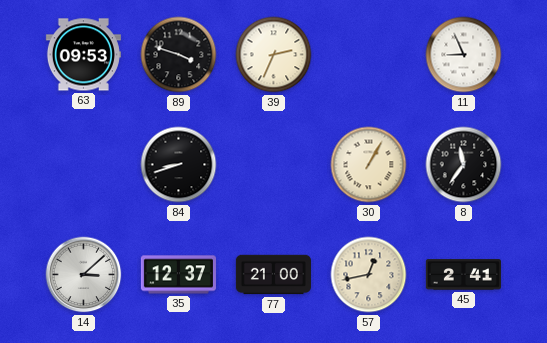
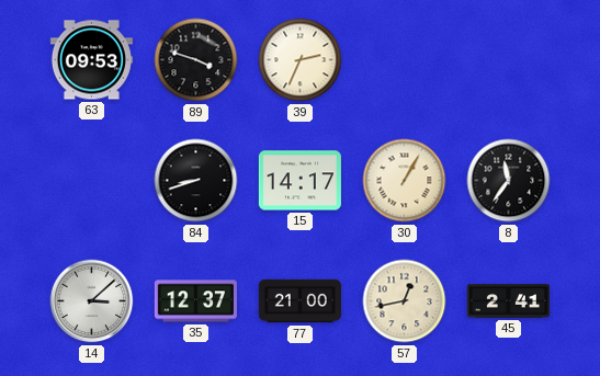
11: 8:56 -> none
15: none -> 14:17
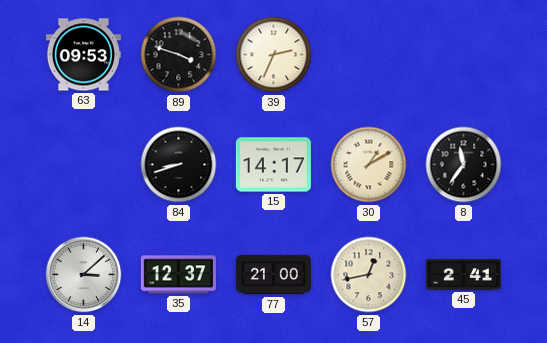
30: 1:05 -> 1:10
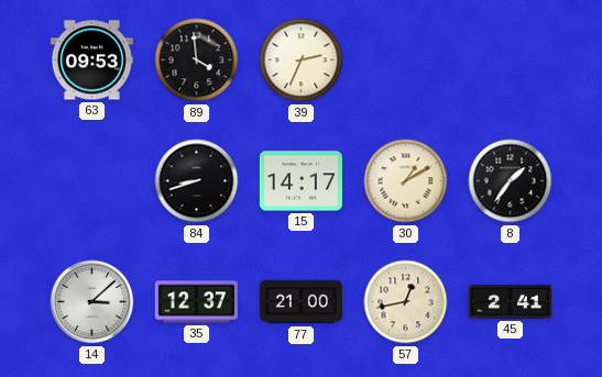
89: 3:48 -> 3:59
8: 11:36 -> 1:36
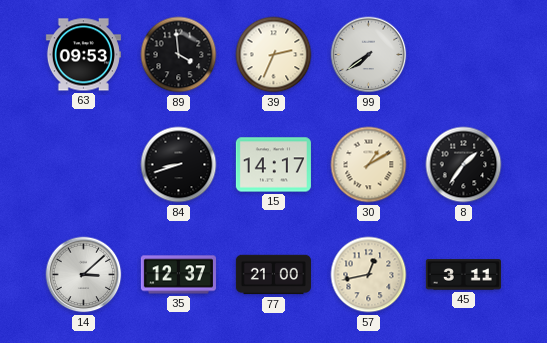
99: none -> 7:39
45: 2:41 -> 3:11
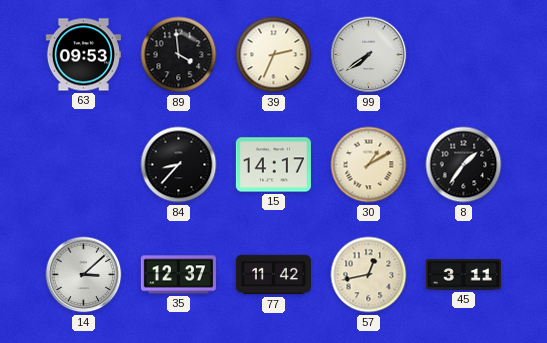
84: 8:42 -> 8:37
77: 21:00 -> 11:42
